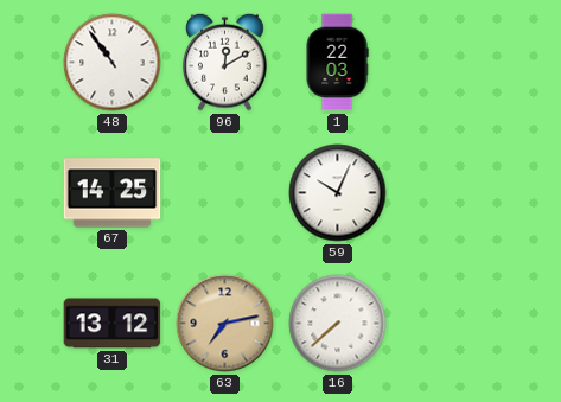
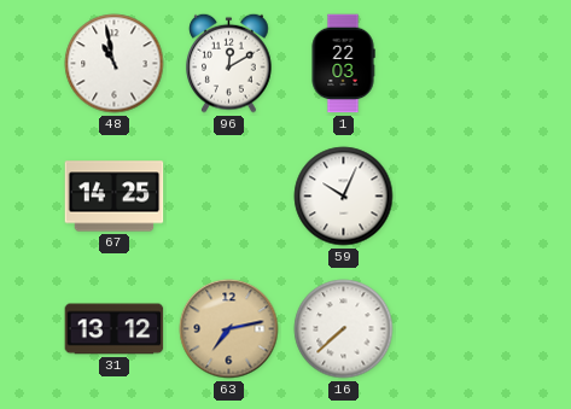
48: 10:54 -> 10:58
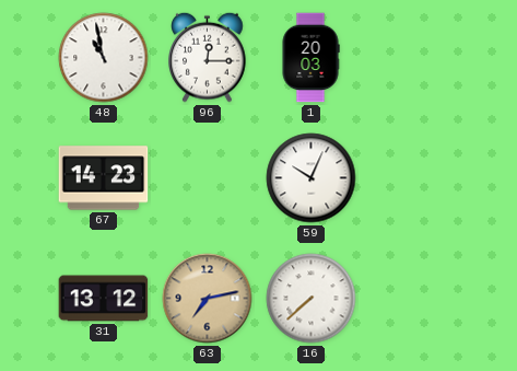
96: 12:10 -> 12:15
1: 22:03 -> 20:03
67: 14:25 -> 14:23
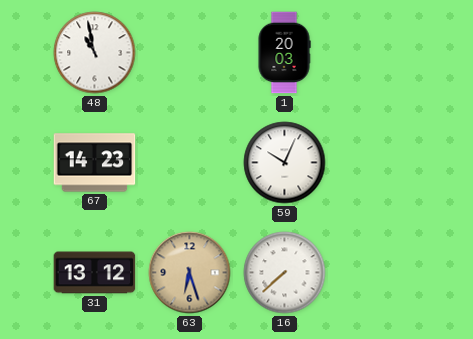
96: 12:15 -> none
63: 7:13 -> 6:27
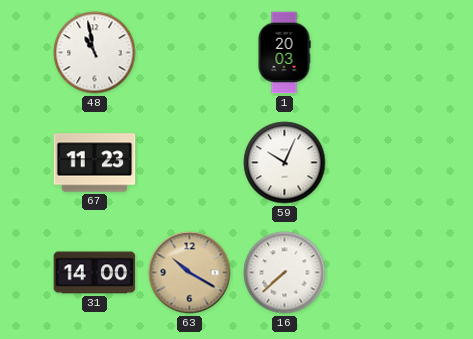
67: 14:23 -> 11:23
31: 13:12 -> 14:00
63: 6:27 -> 10:20
